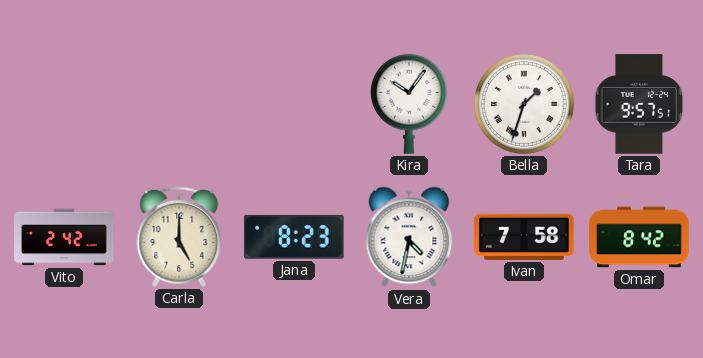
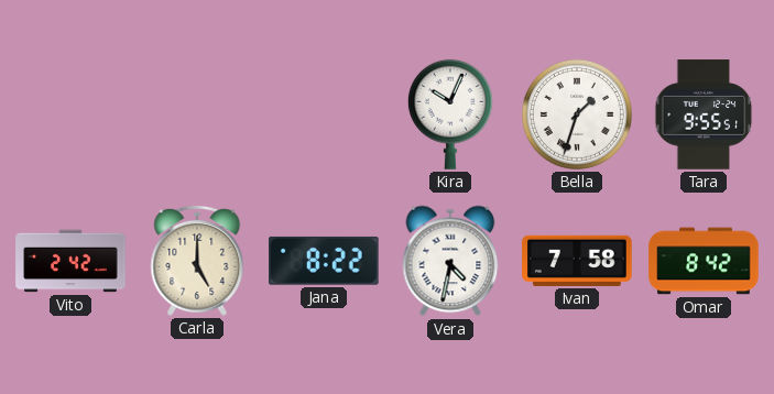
Kira: 10:06 -> 10:04
Tara: 9:57 -> 9:55
Jana: 8:23 -> 8:22
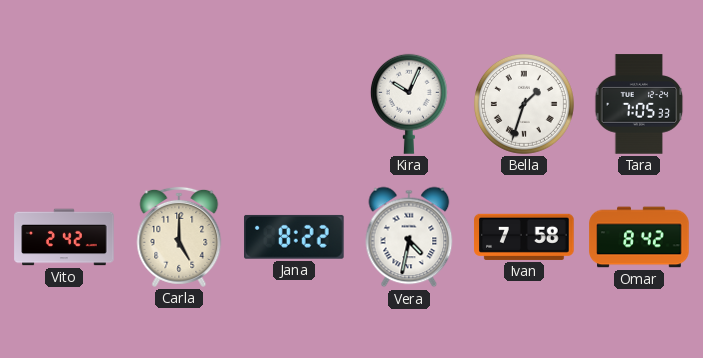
Tara: 9:55 -> 7:05
